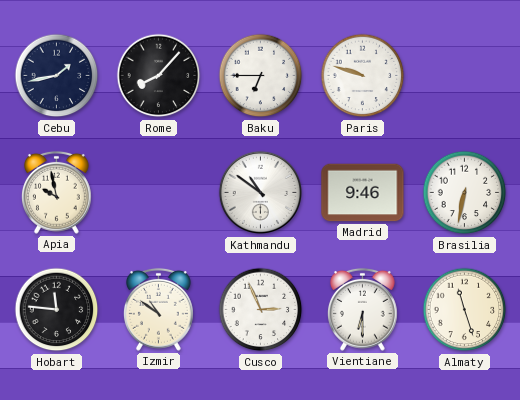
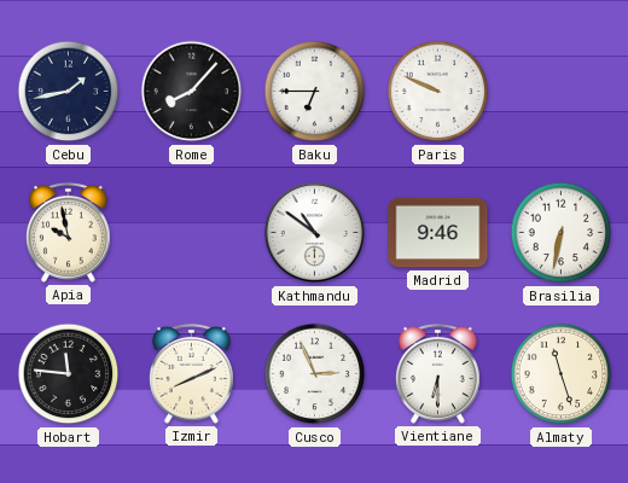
Paris: 9:48 -> 9:49
Izmir: 10:51 -> 8:11
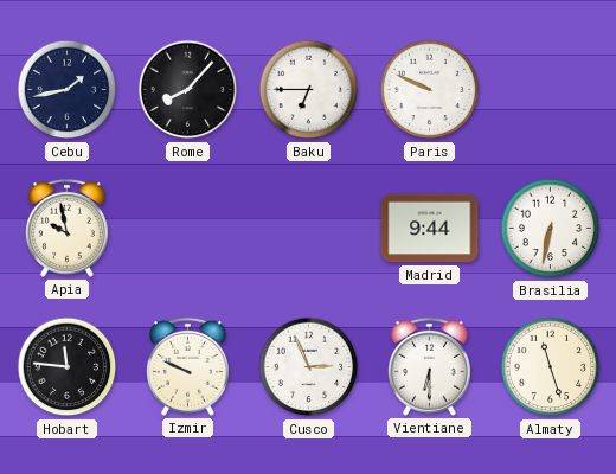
Kathmandu: 10:51 -> none
Madrid: 9:46 -> 9:44
Izmir: 8:11 -> 9:49
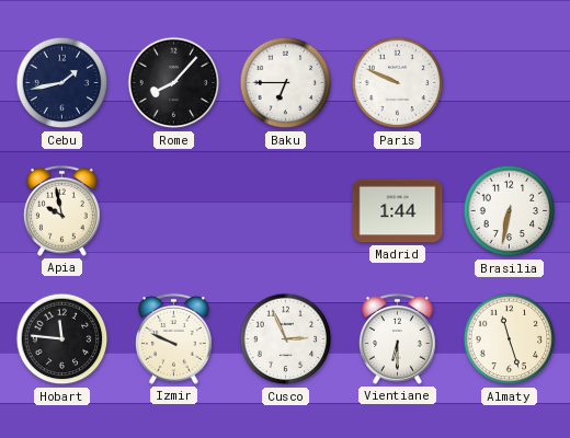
Madrid: 9:44 -> 1:44
